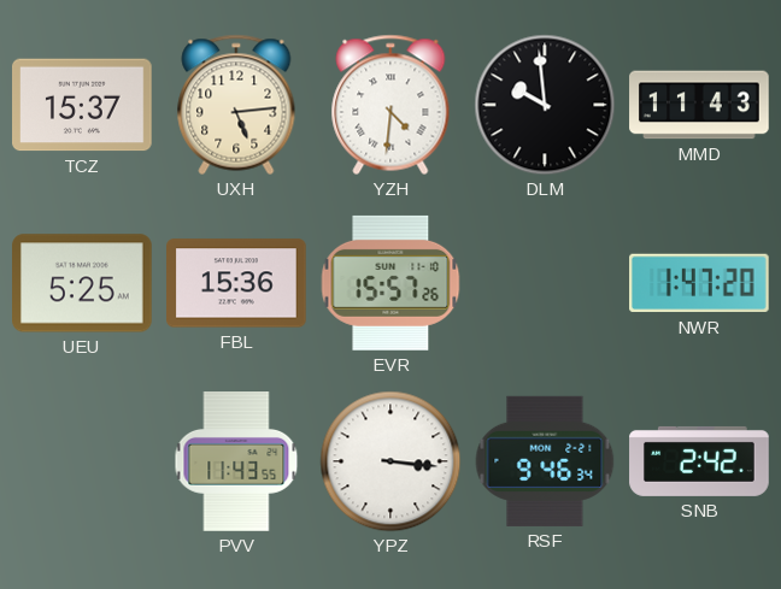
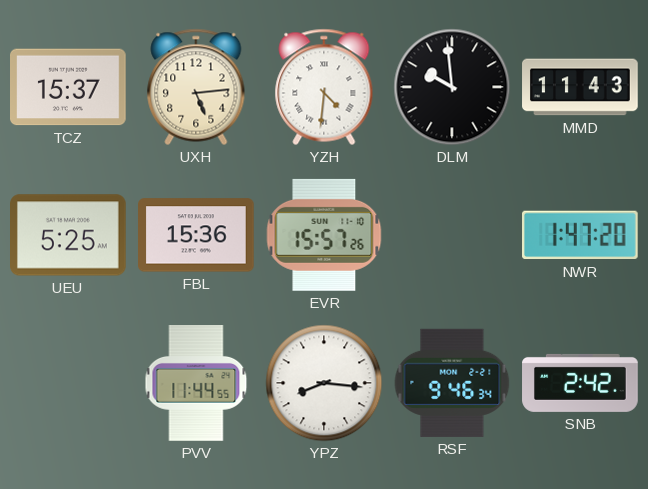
PVV: 11:43 -> 11:44
YPZ: 3:16 -> 8:16
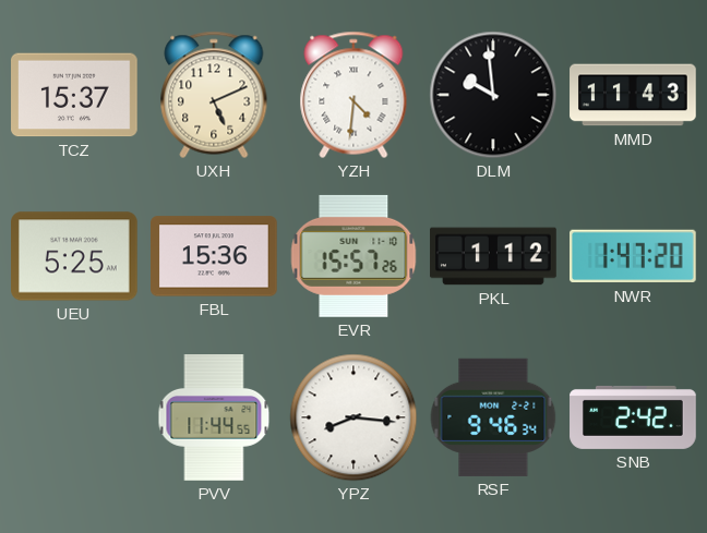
UXH: 5:14 -> 5:11
PKL: none -> 1:12
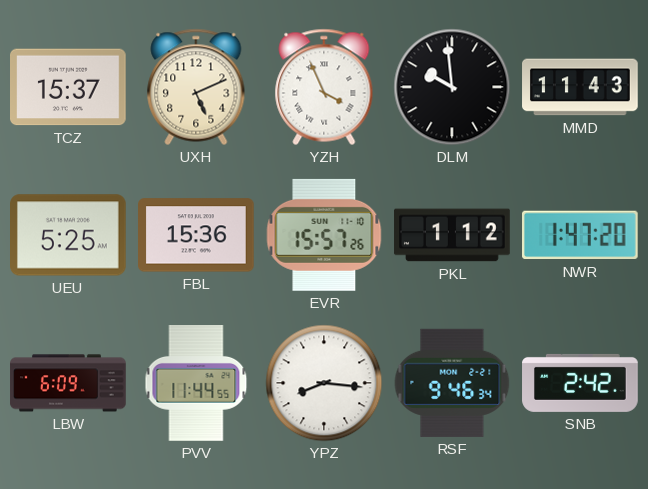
YZH: 4:31 -> 3:56
LBW: none -> 6:09
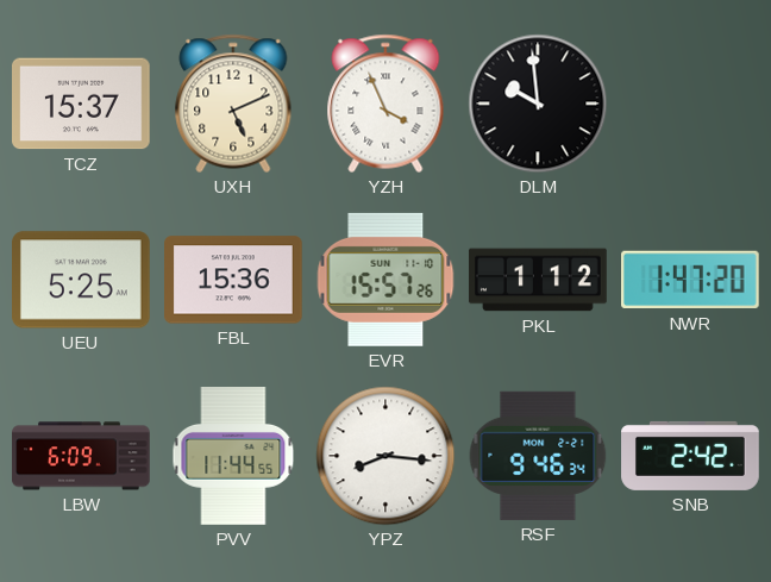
MMD: 11:43 -> none
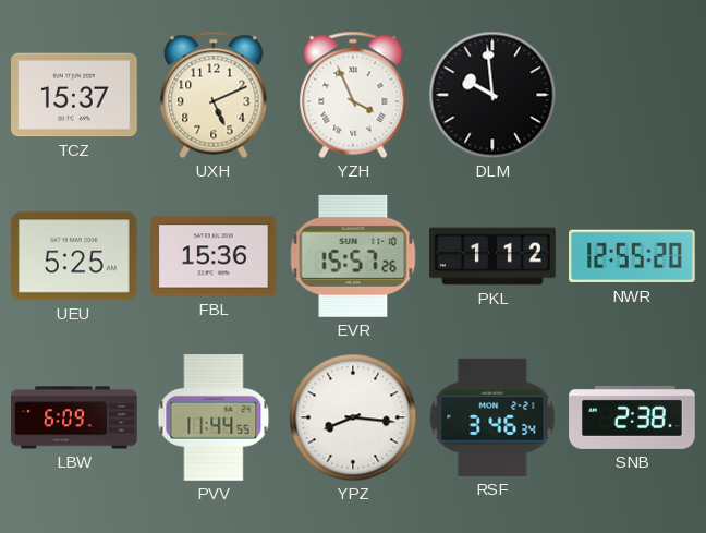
NWR: 1:47 -> 12:55
RSF: 9:46 -> 3:46
SNB: 2:42 -> 2:38
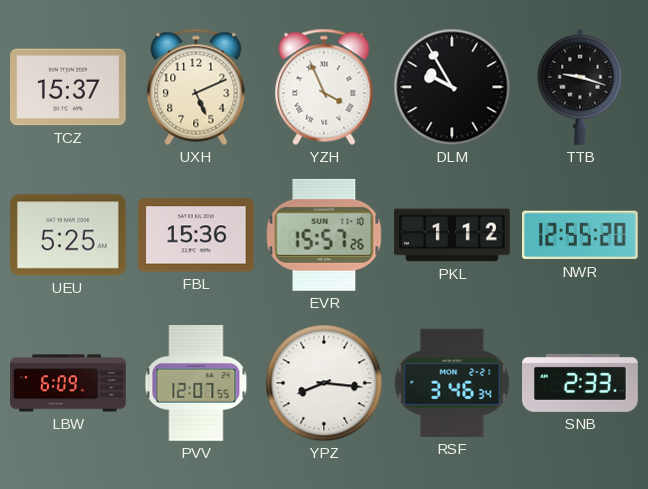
DLM: 9:59 -> 9:55
TTB: none -> 9:18
PVV: 11:44 -> 12:07
SNB: 2:38 -> 2:33
